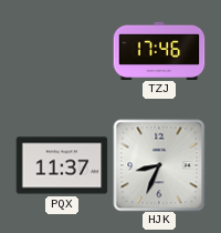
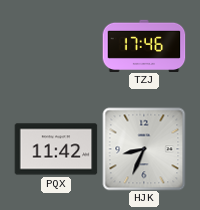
PQX: 11:37 -> 11:42
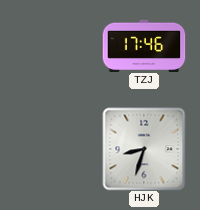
PQX: 11:42 -> none
HJK: 8:34 -> 8:33
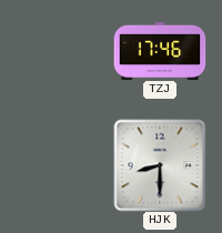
HJK: 8:33 -> 8:30
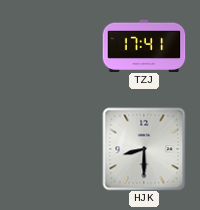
TZJ: 17:46 -> 17:41
